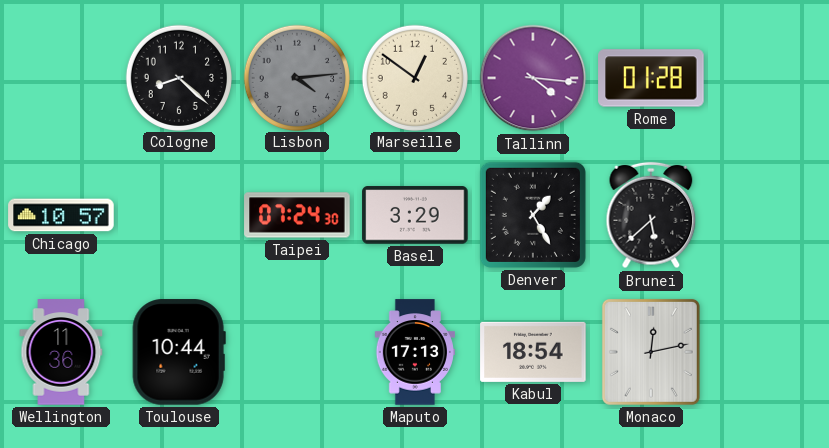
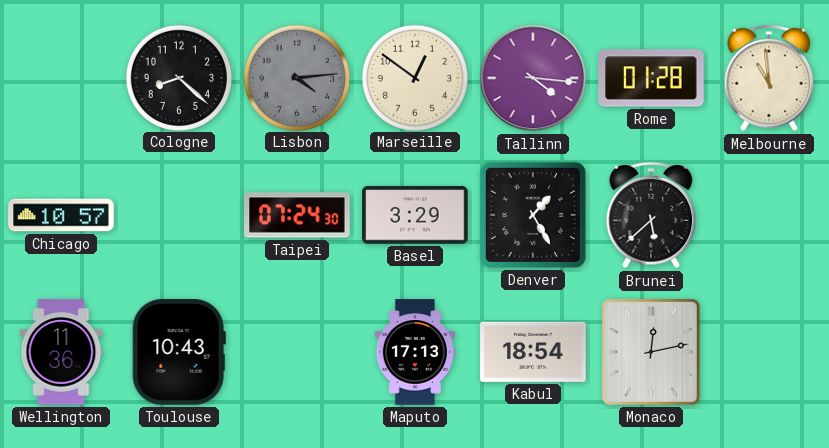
Melbourne: none -> 10:59
Toulouse: 10:44 -> 10:43
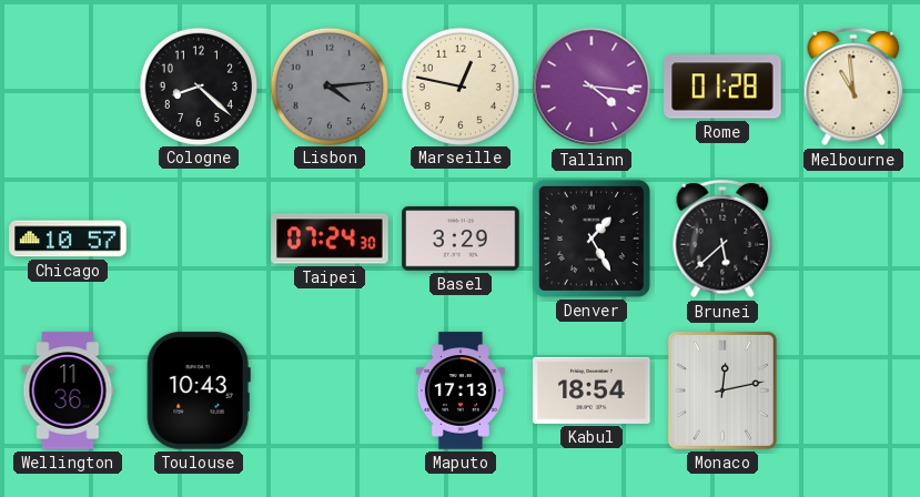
Marseille: 12:51 -> 12:47
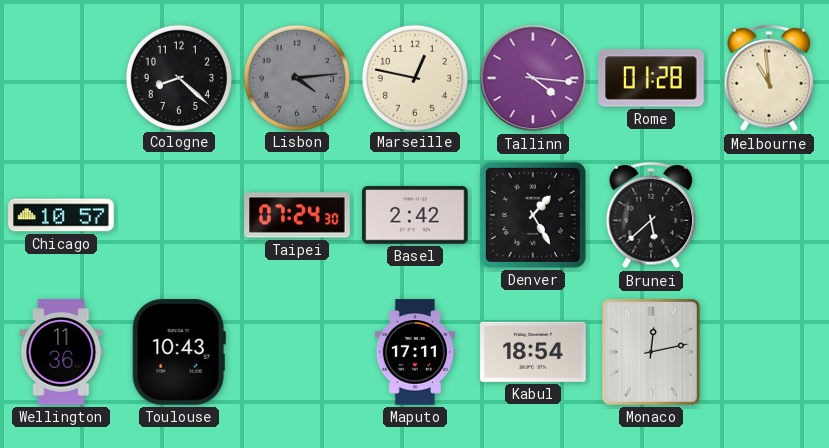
Basel: 3:29 -> 2:42
Maputo: 17:13 -> 17:11
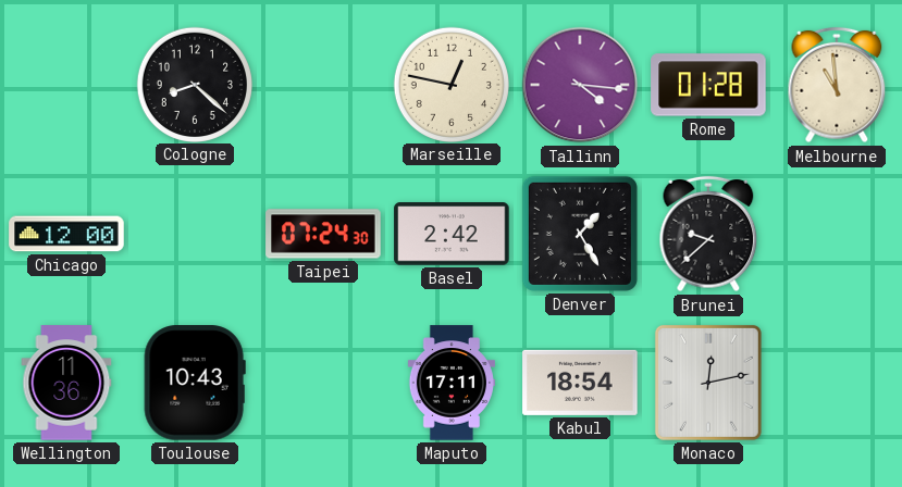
Lisbon: 4:14 -> none
Chicago: 10:57 -> 12:00
Brunei: 5:38 -> 9:38
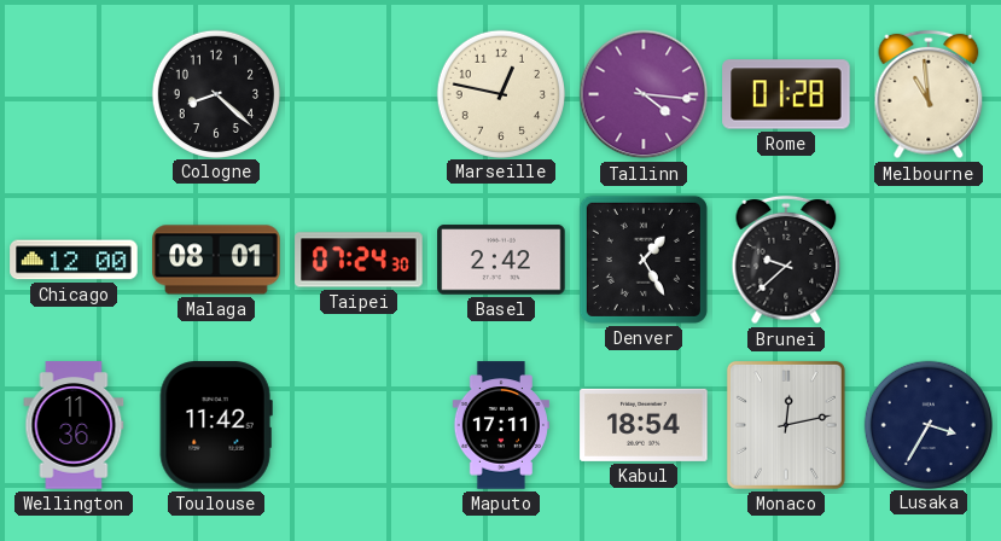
Malaga: none -> 08:01
Toulouse: 10:43 -> 11:42
Lusaka: none -> 3:35
